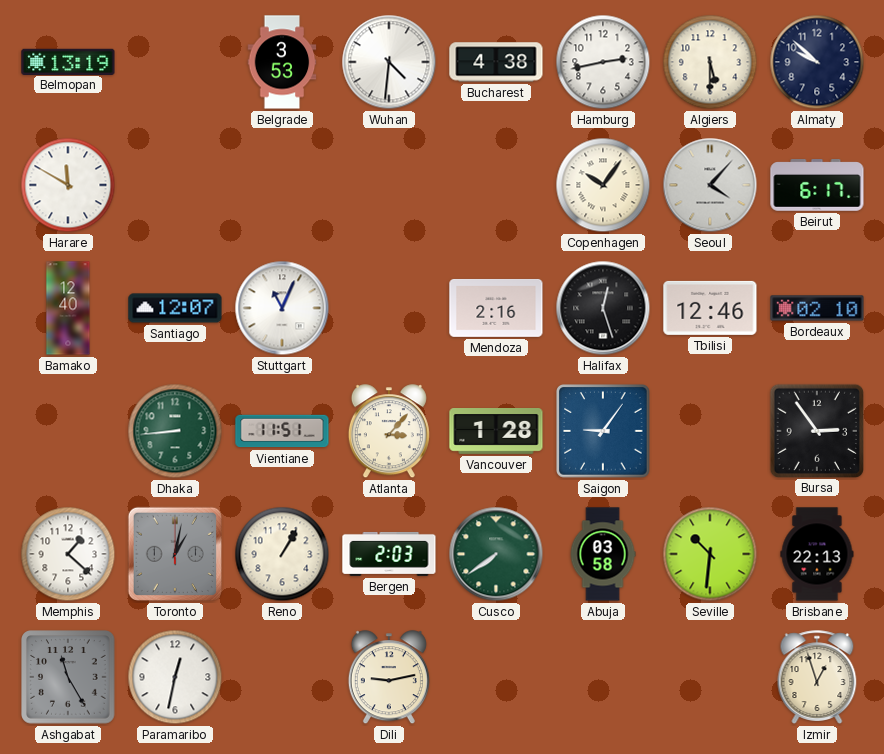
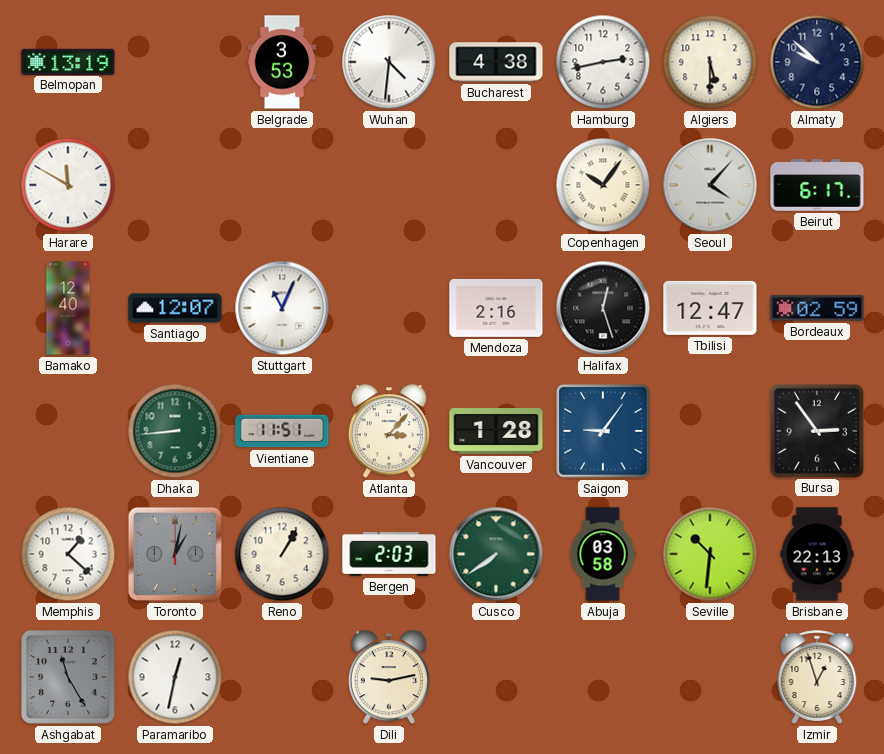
Tbilisi: 12:46 -> 12:47
Bordeaux: 02:10 -> 02:59
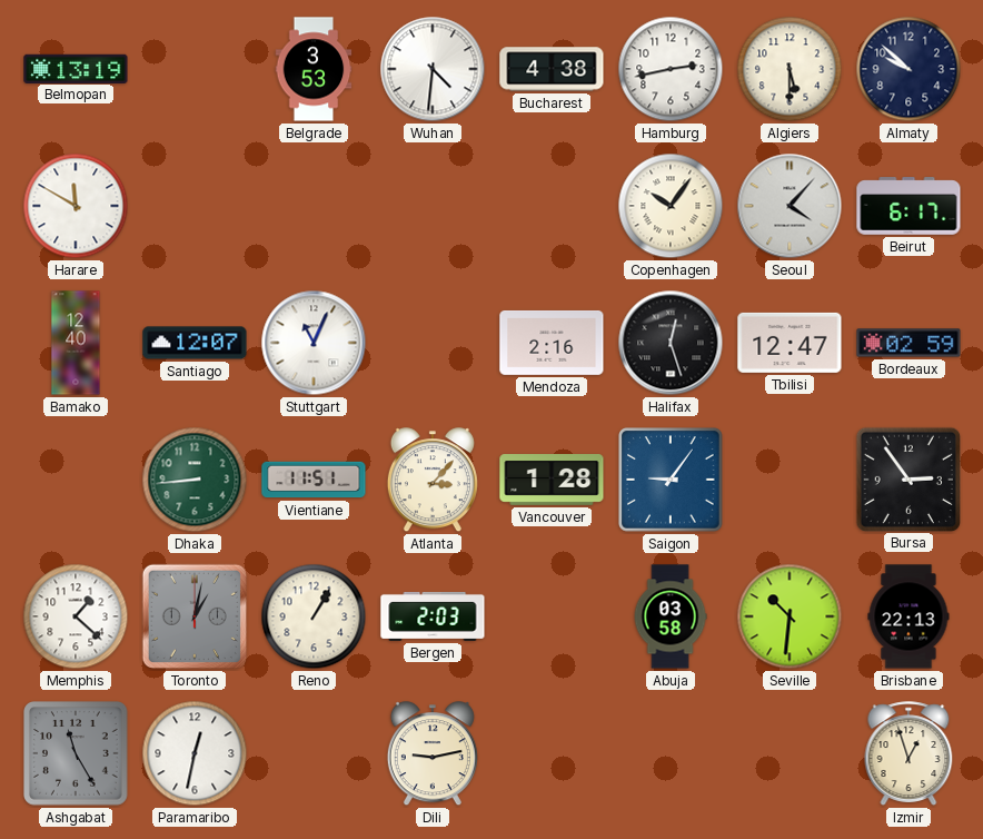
Cusco: 7:39 -> none
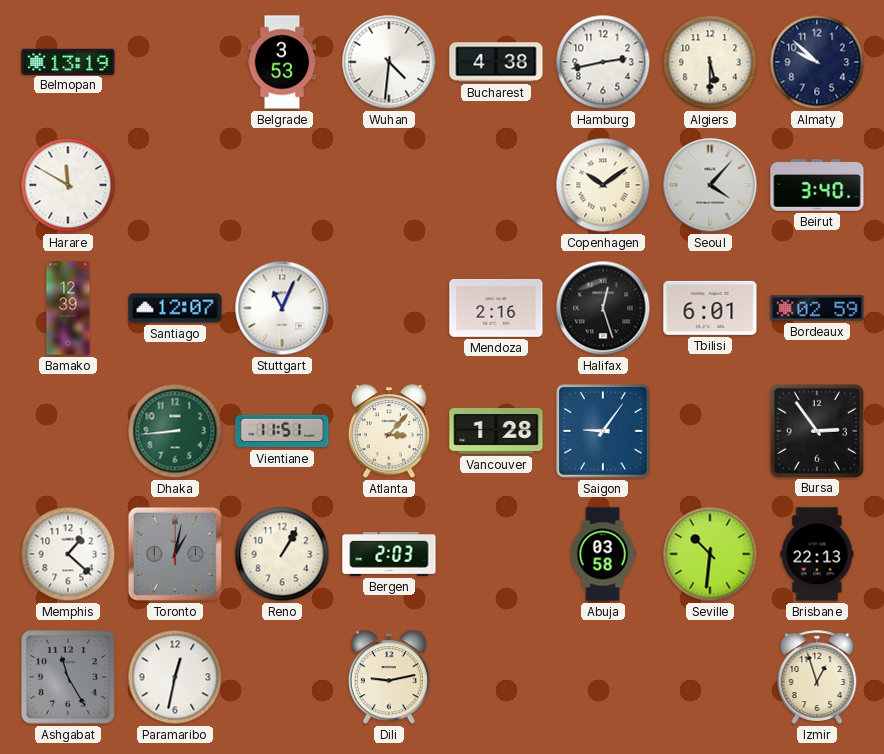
Copenhagen: 10:06 -> 10:09
Beirut: 6:17 -> 3:40
Bamako: 12:40 -> 12:39
Tbilisi: 12:47 -> 6:01
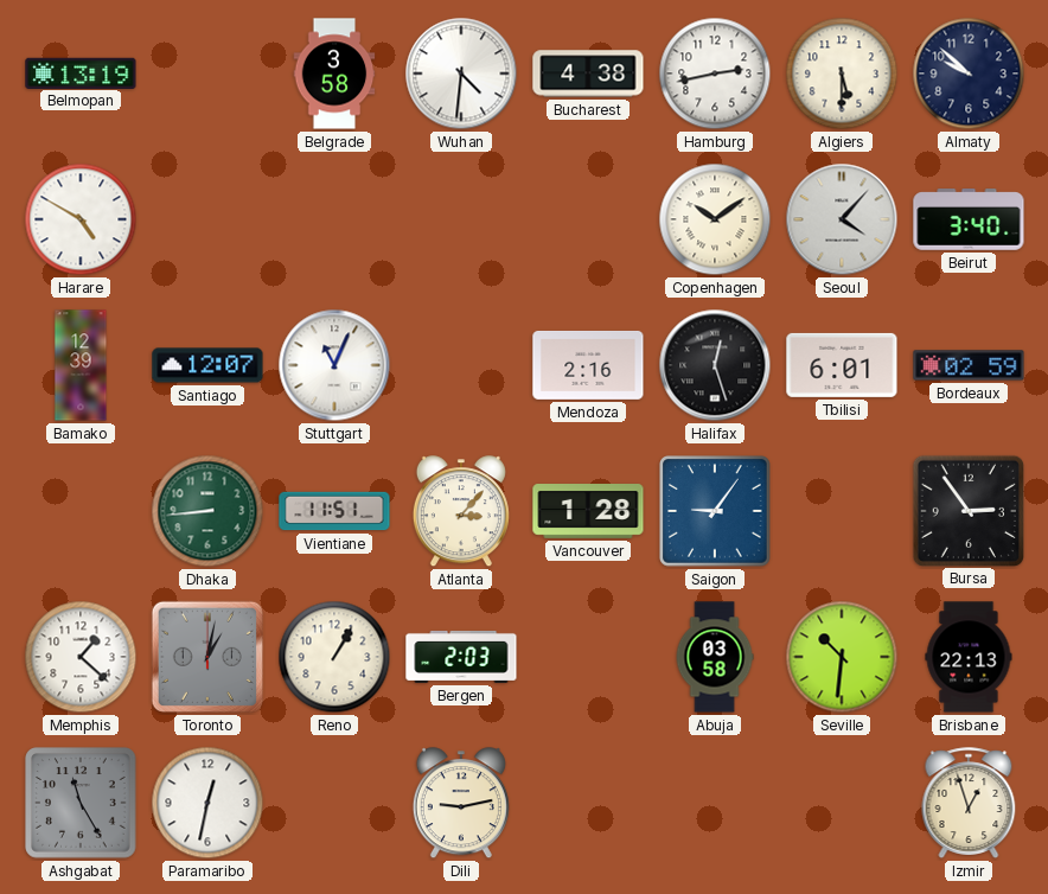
Belgrade: 3:53 -> 3:58
Harare: 11:50 -> 4:50
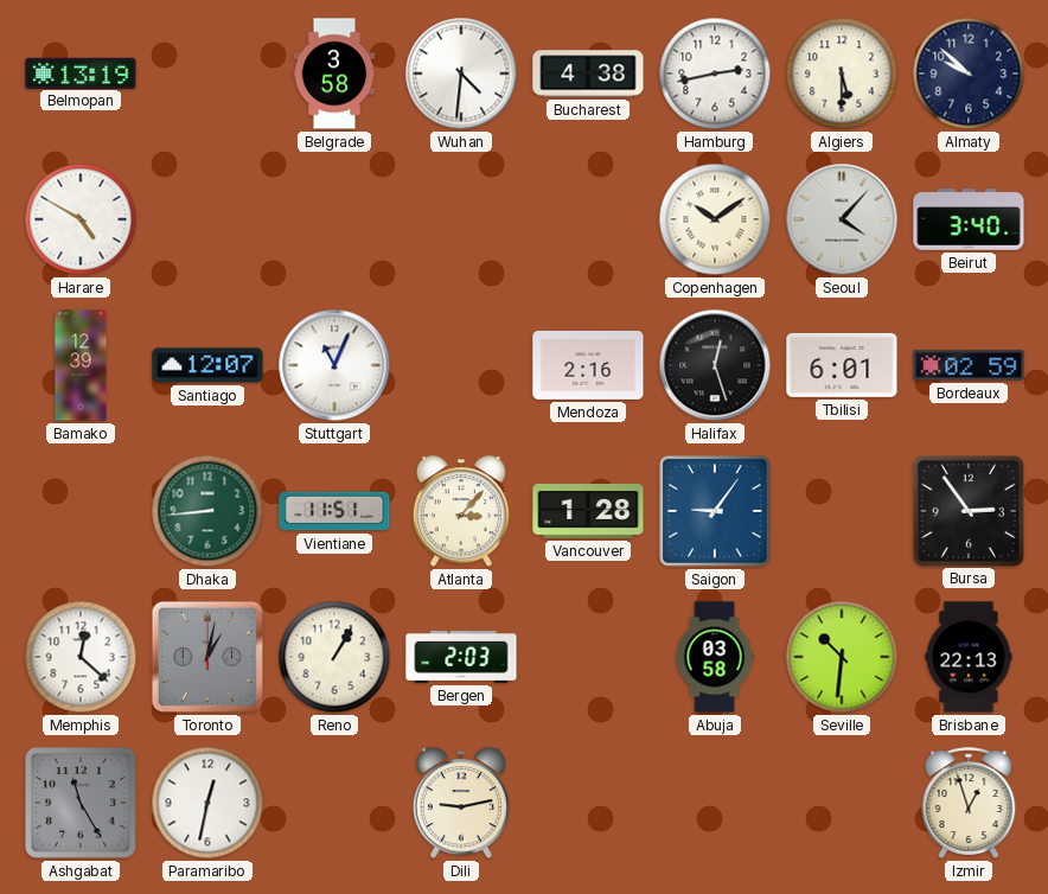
Memphis: 1:22 -> 12:22
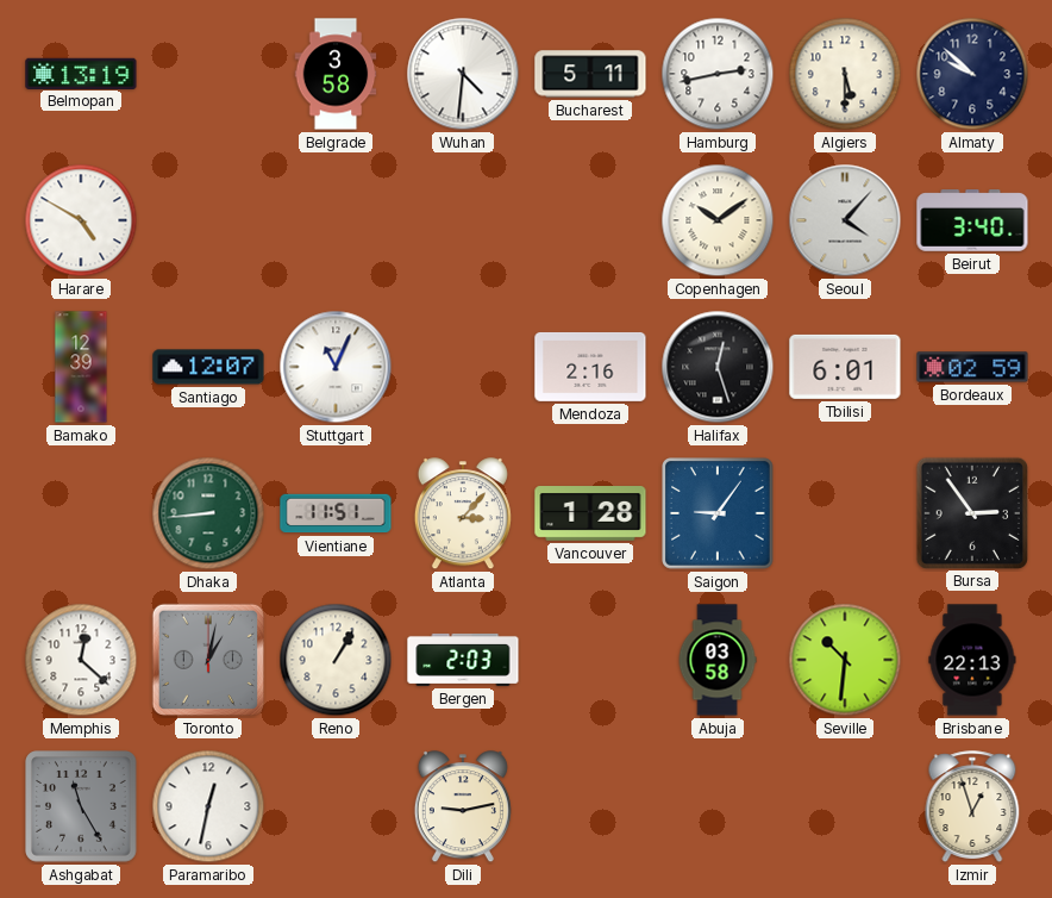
Bucharest: 4:38 -> 5:11
